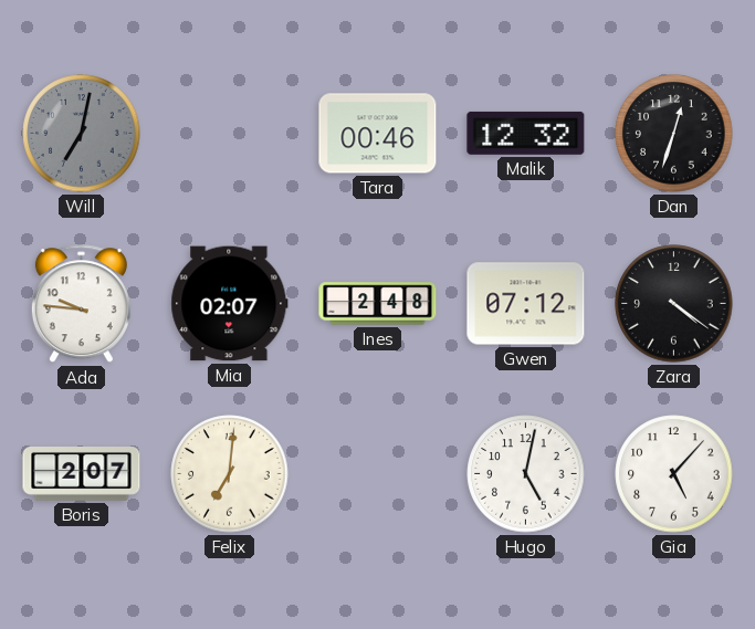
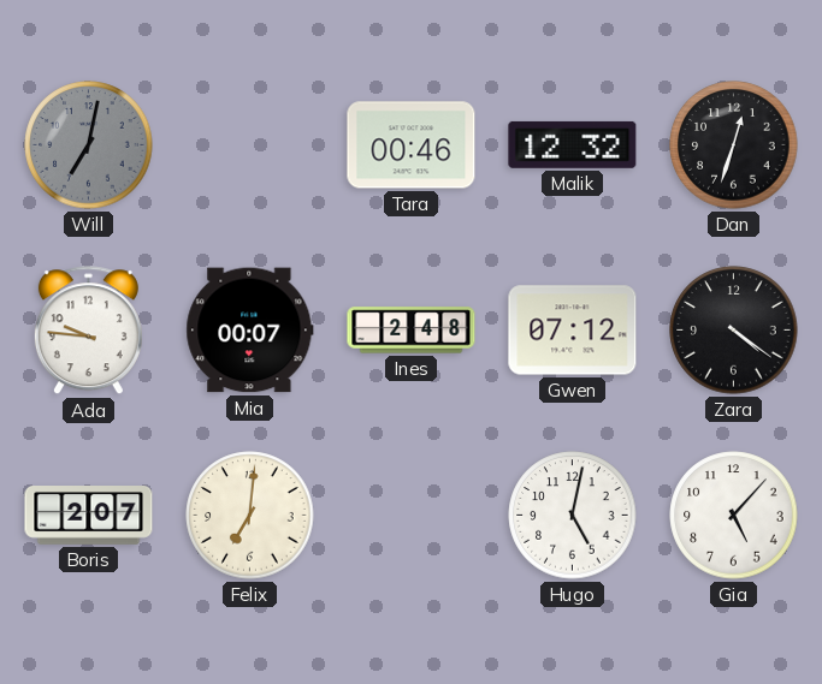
Mia: 02:07 -> 00:07
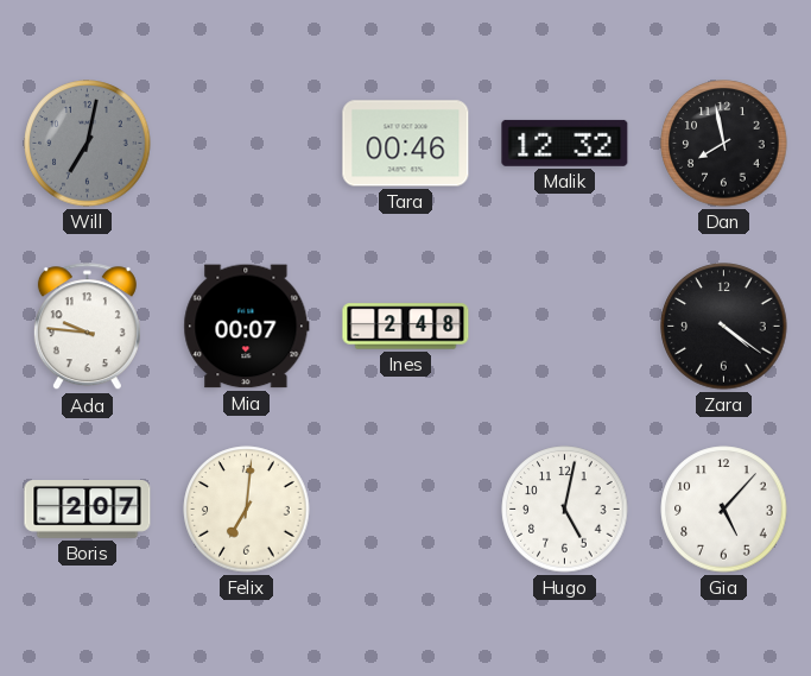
Dan: 12:33 -> 7:58
Gwen: 07:12 -> none
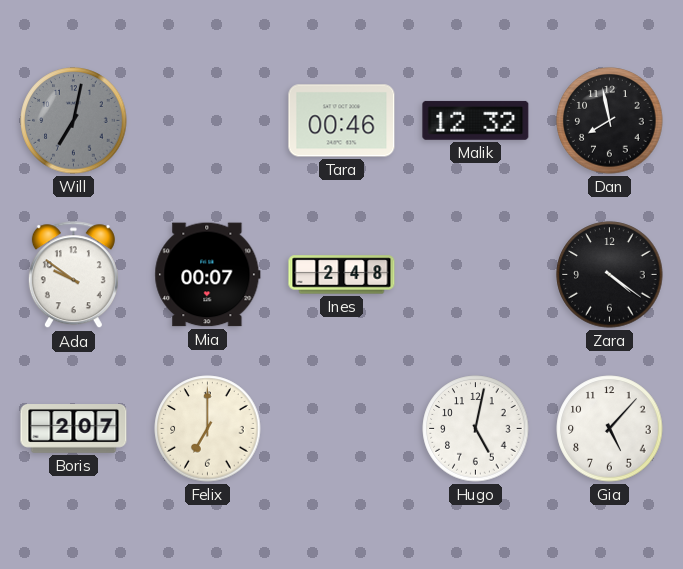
Ada: 9:46 -> 9:51
Felix: 7:01 -> 7:00
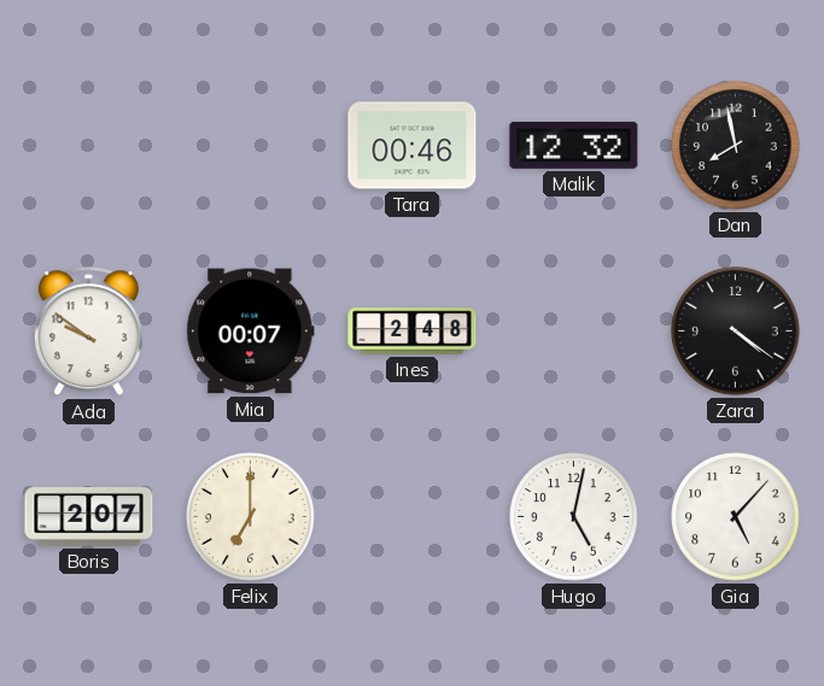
Will: 7:02 -> none
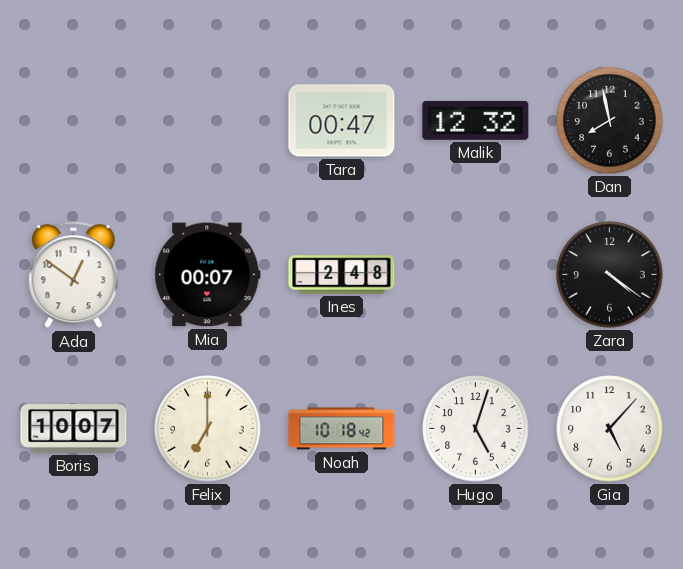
Tara: 00:46 -> 00:47
Ada: 9:51 -> 12:51
Boris: 2:07 -> 10:07
Noah: none -> 10:18
Hugo: 5:02 -> 5:03
